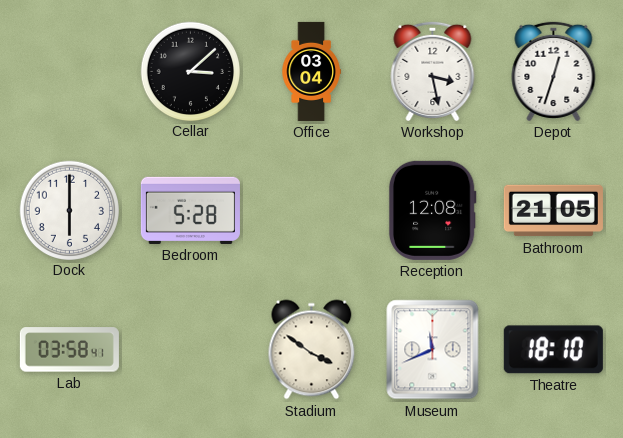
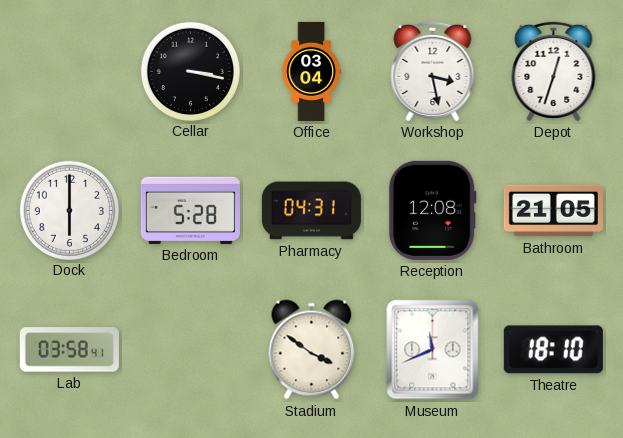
Cellar: 3:08 -> 3:17
Pharmacy: none -> 04:31
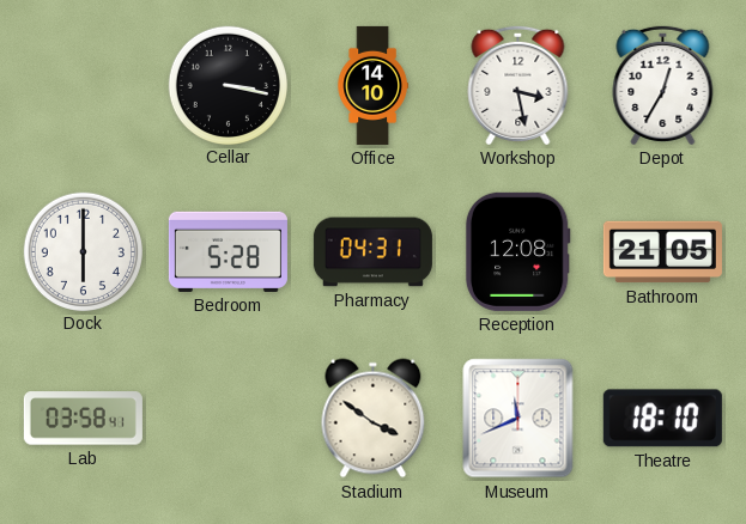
Office: 03:04 -> 14:10
Depot: 12:33 -> 12:35
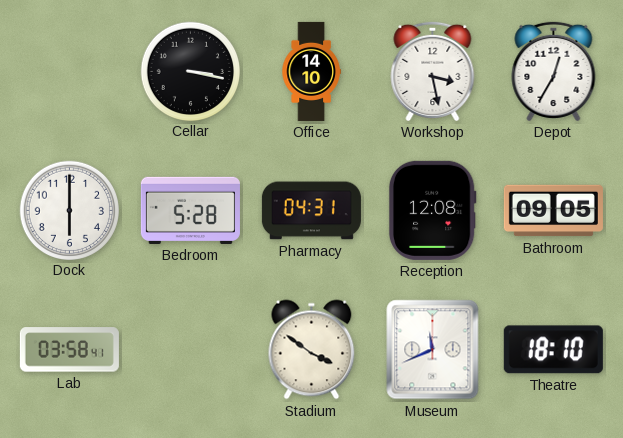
Bathroom: 21:05 -> 09:05
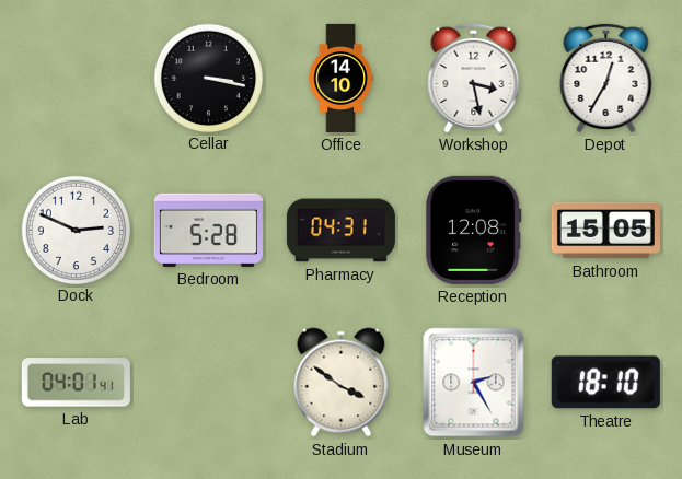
Dock: 6:00 -> 2:49
Bathroom: 09:05 -> 15:05
Lab: 03:58 -> 04:01
Museum: 11:41 -> 2:25
